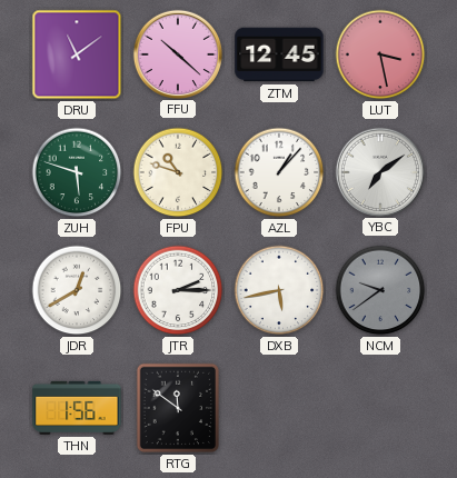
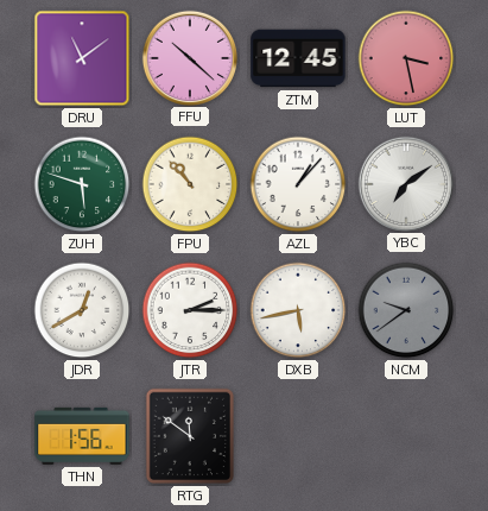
FPU: 10:48 -> 10:53
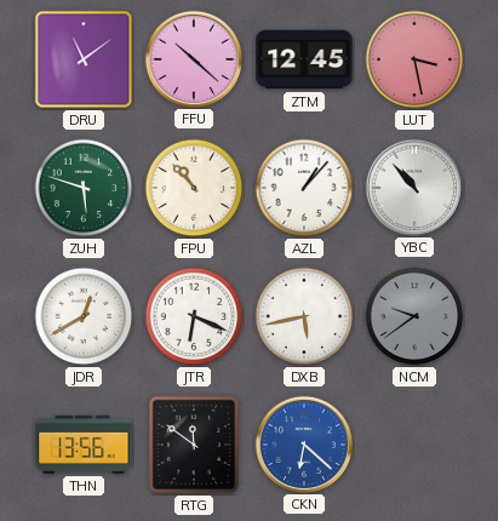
YBC: 7:09 -> 10:53
JTR: 2:15 -> 6:19
THN: 1:56 -> 13:56
CKN: none -> 6:22
